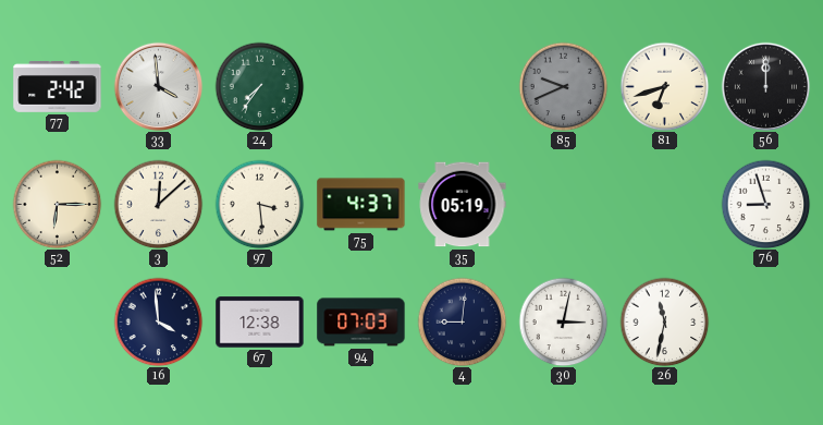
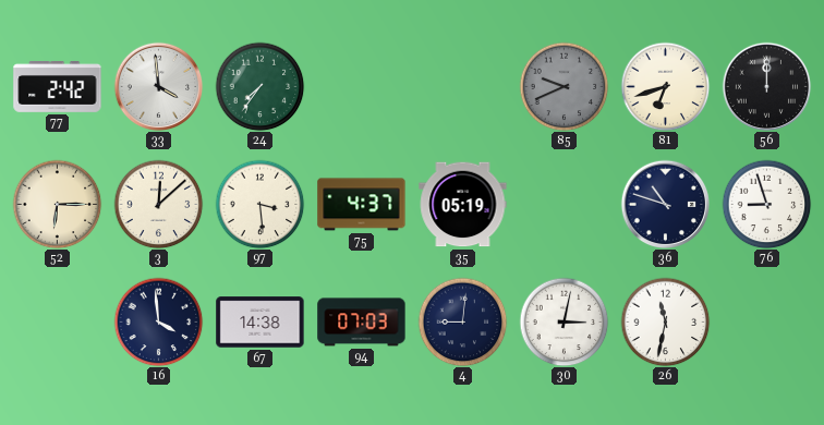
36: none -> 10:48
67: 12:38 -> 14:38
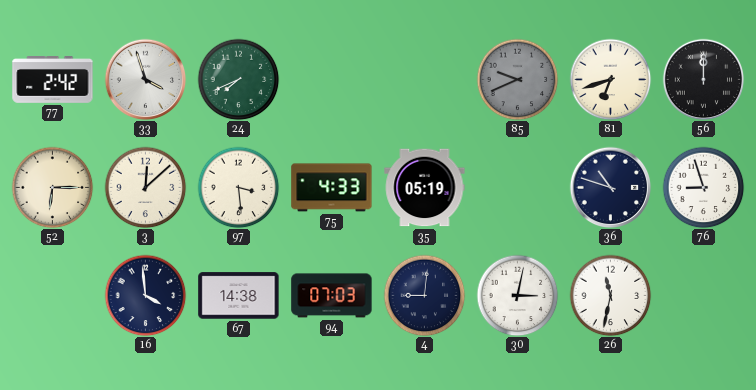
33: 3:59 -> 3:57
24: 7:36 -> 7:41
75: 4:37 -> 4:33
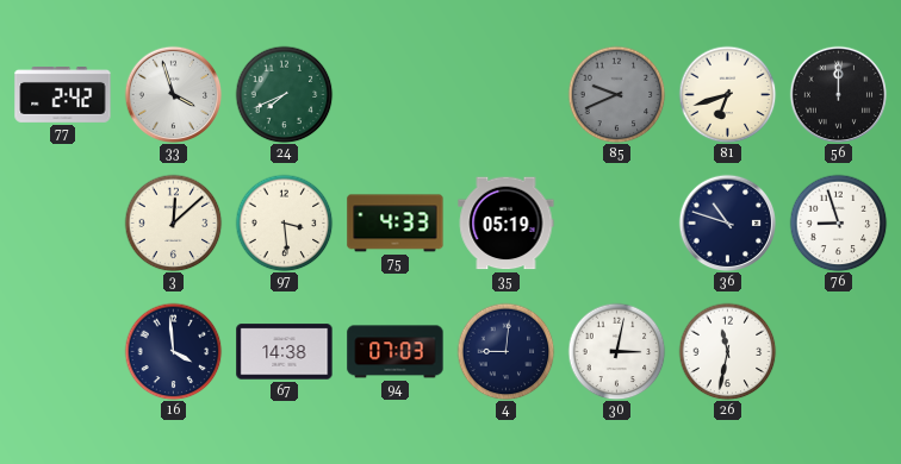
52: 6:15 -> none
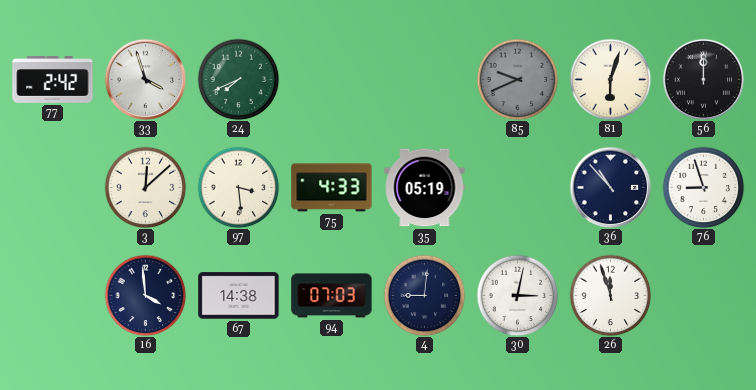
81: 6:42 -> 6:03
36: 10:48 -> 10:53
26: 11:32 -> 11:57
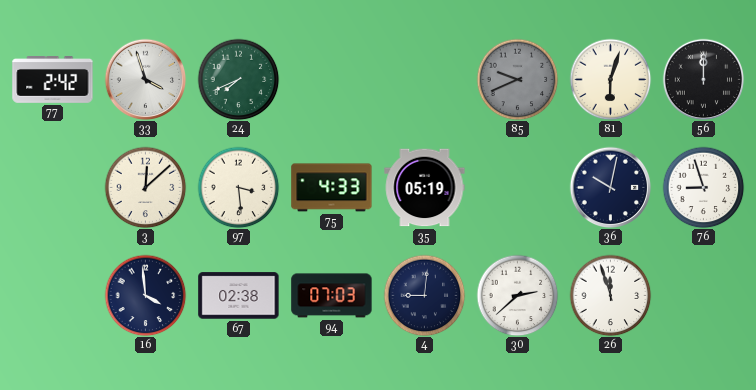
36: 10:53 -> 10:02
67: 14:38 -> 02:38
30: 3:02 -> 2:38
